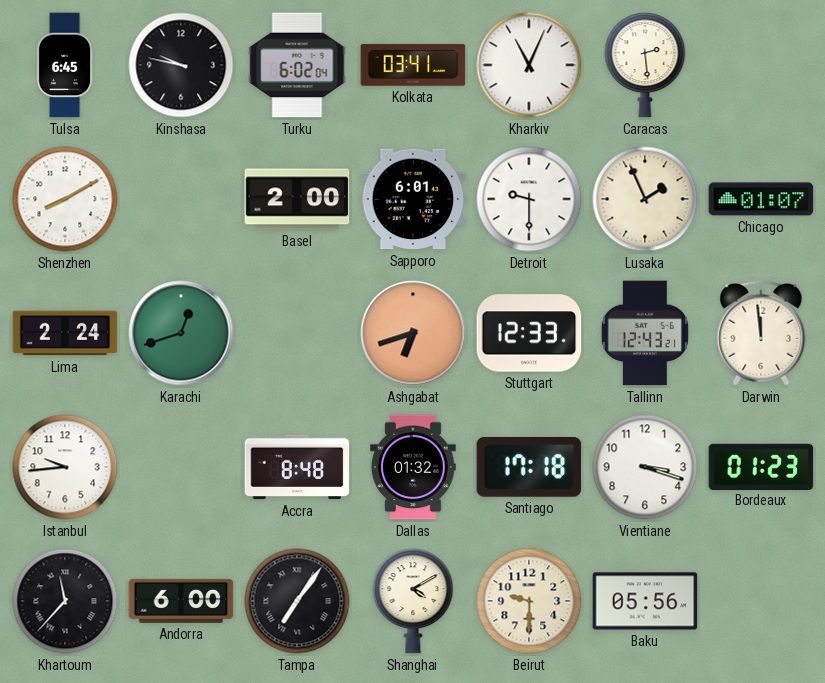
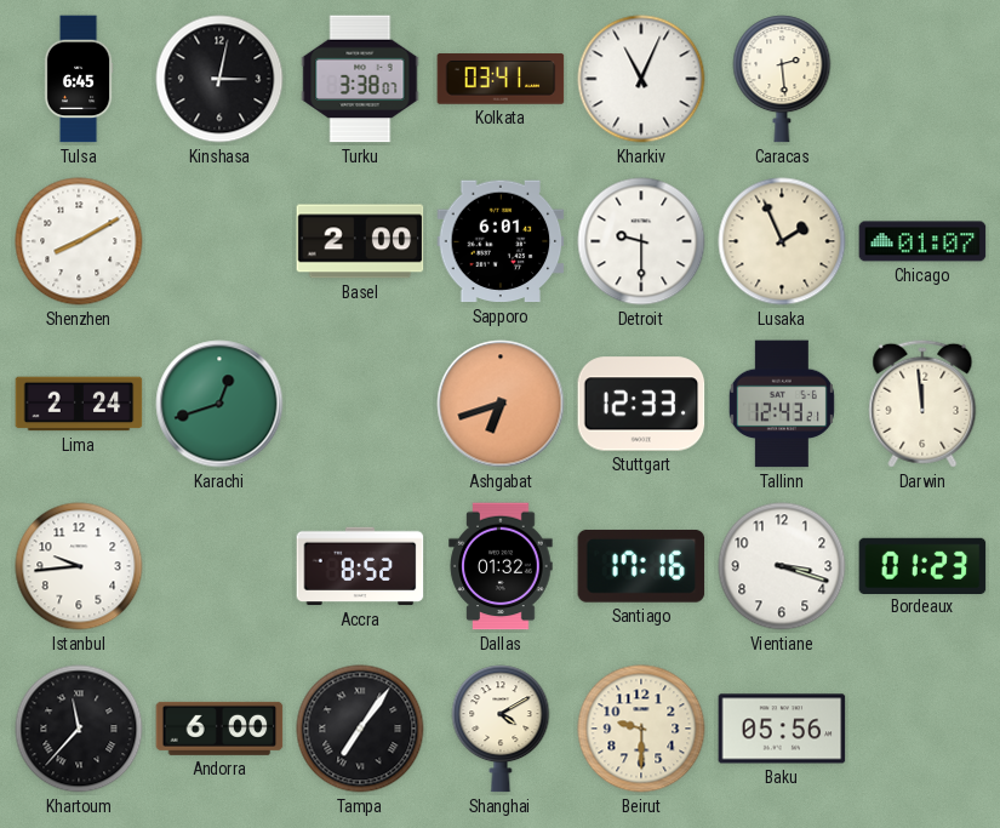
Kinshasa: 9:47 -> 3:02
Turku: 6:02 -> 3:38
Accra: 8:48 -> 8:52
Santiago: 17:18 -> 17:16
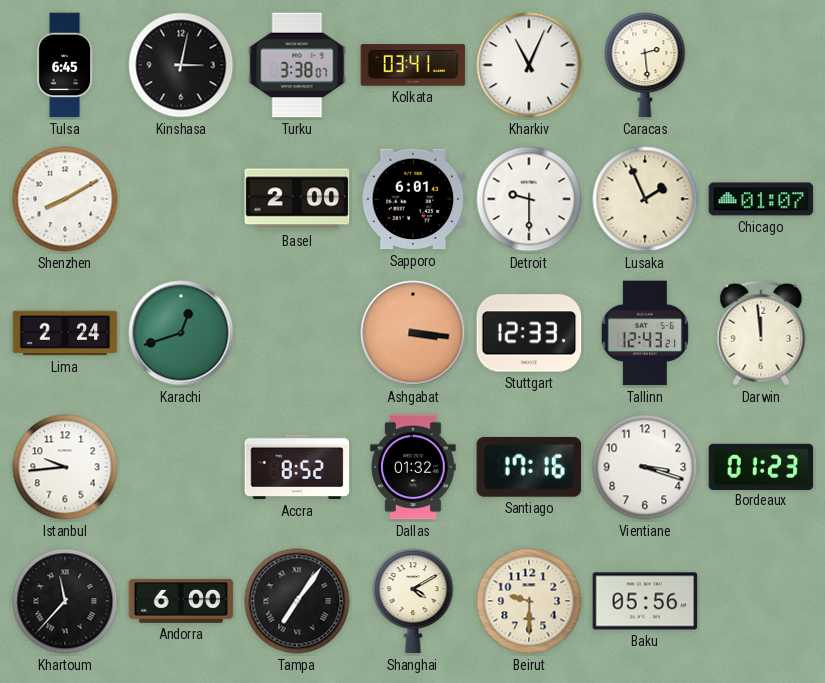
Ashgabat: 6:42 -> 3:16
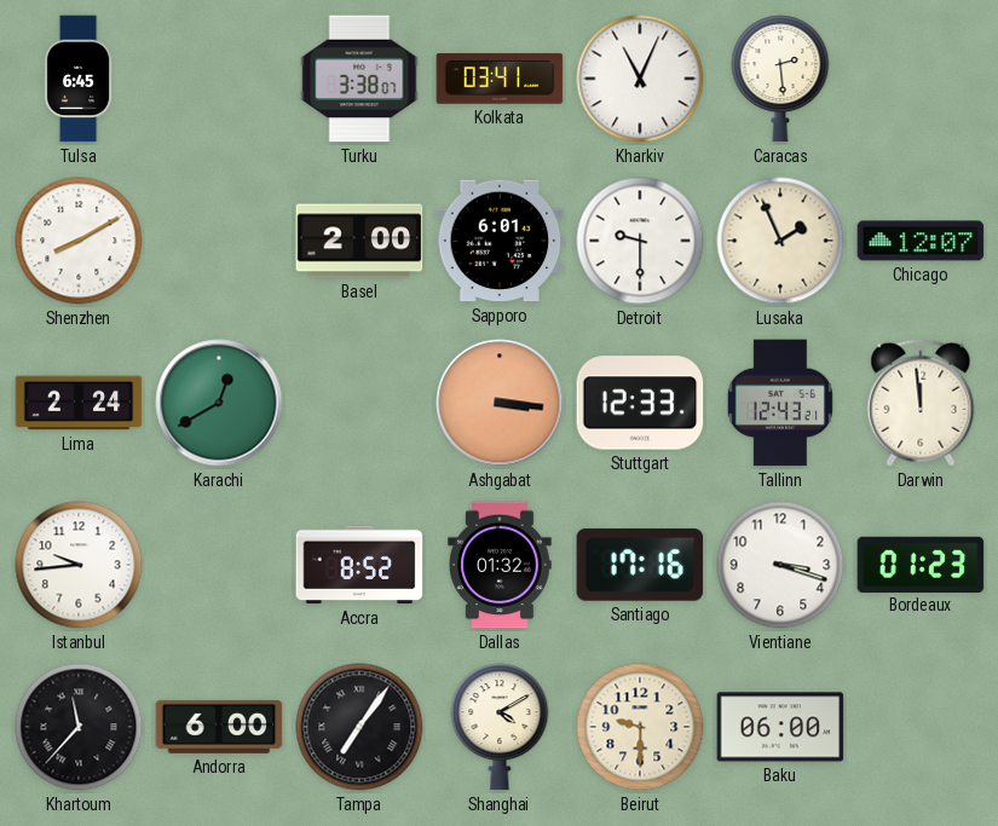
Kinshasa: 3:02 -> none
Chicago: 01:07 -> 12:07
Karachi: 12:42 -> 12:40
Baku: 05:56 -> 06:00
